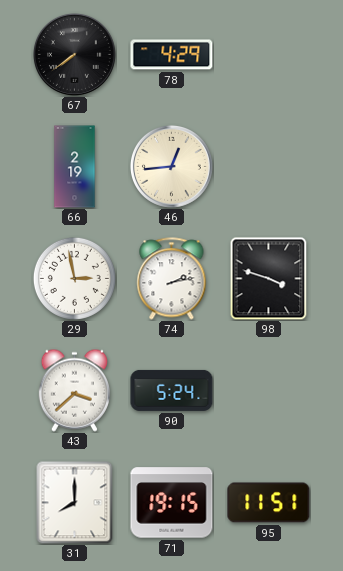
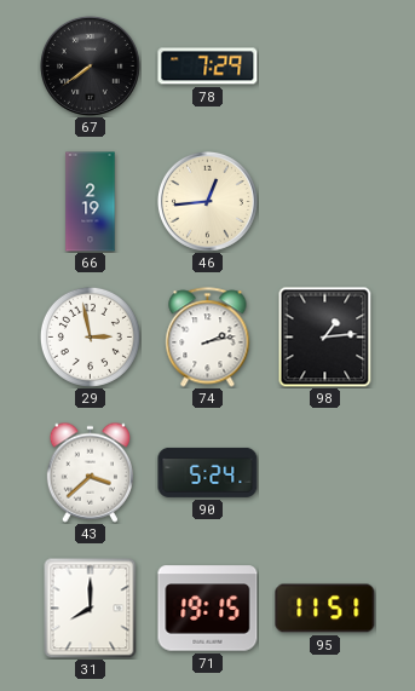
78: 4:29 -> 7:29
98: 3:48 -> 1:14
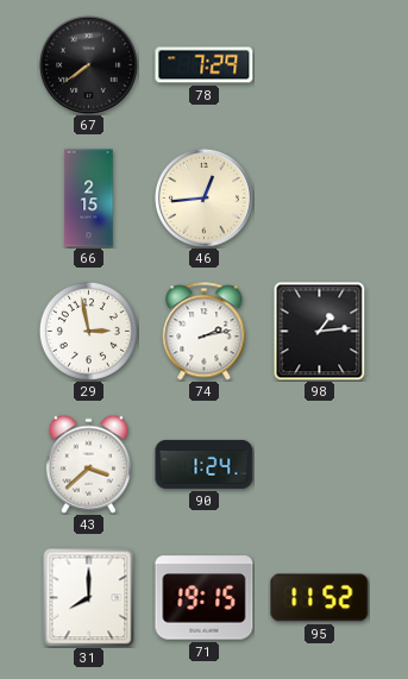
66: 2:19 -> 2:15
90: 5:24 -> 1:24
95: 11:51 -> 11:52
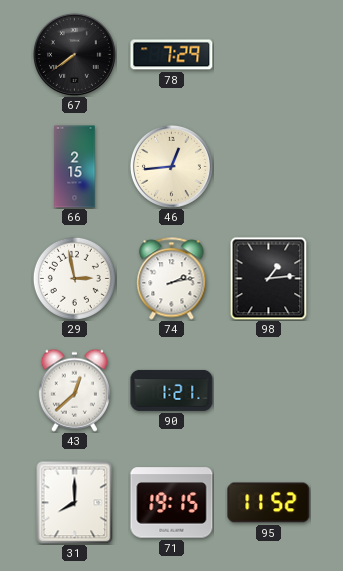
43: 3:38 -> 12:38
90: 1:24 -> 1:21
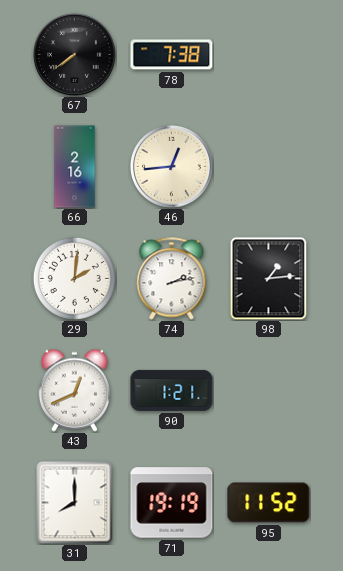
78: 7:29 -> 7:38
66: 2:15 -> 2:16
29: 2:58 -> 2:01
43: 12:38 -> 12:41
71: 19:15 -> 19:19
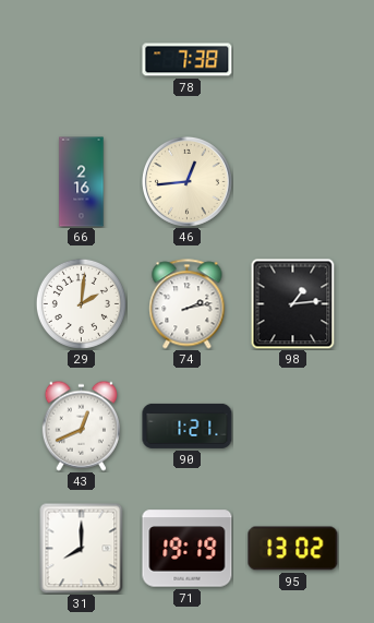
67: 7:39 -> none
95: 11:52 -> 13:02
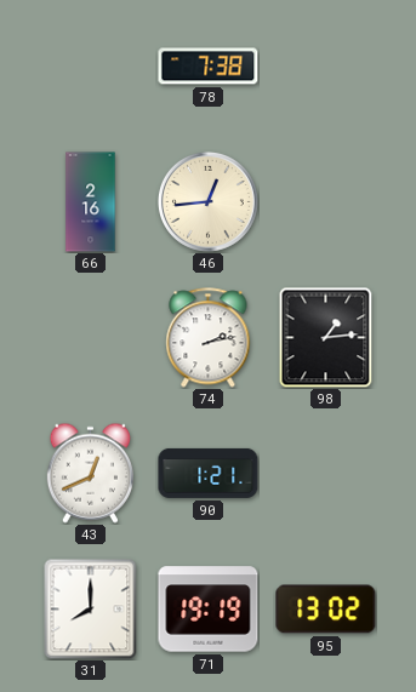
29: 2:01 -> none
